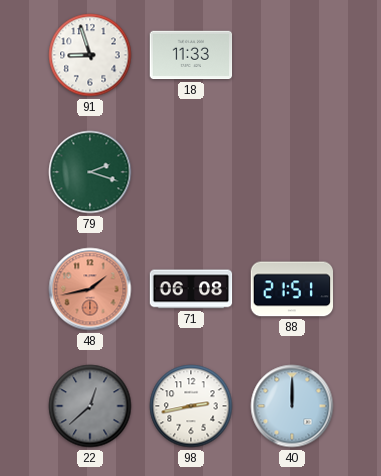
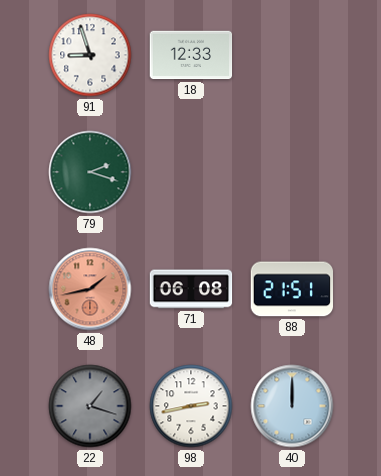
18: 11:33 -> 12:33
22: 12:38 -> 1:18
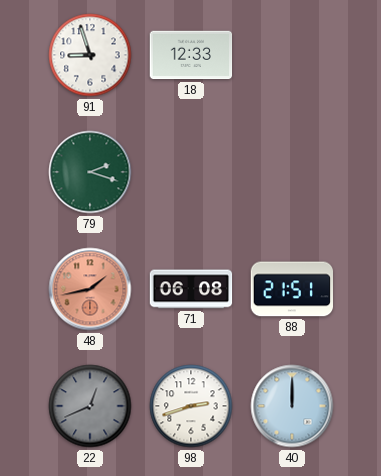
22: 1:18 -> 12:41
98: 2:43 -> 2:42
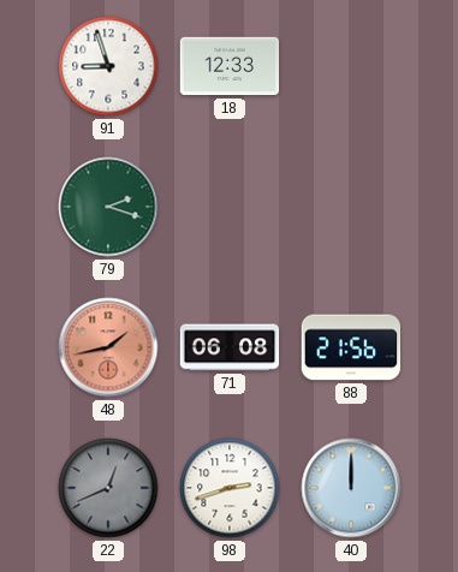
88: 21:51 -> 21:56
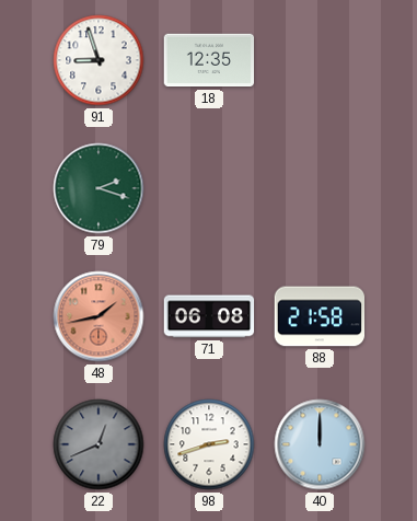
18: 12:33 -> 12:35
88: 21:56 -> 21:58
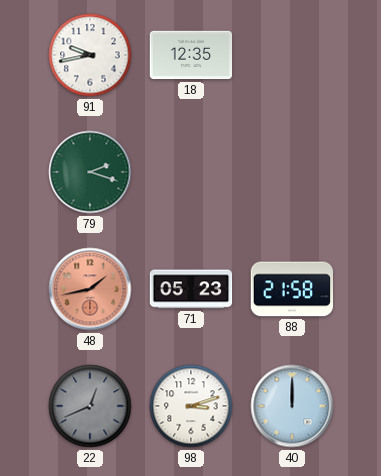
91: 8:57 -> 9:43
71: 06:08 -> 05:23
98: 2:42 -> 3:12
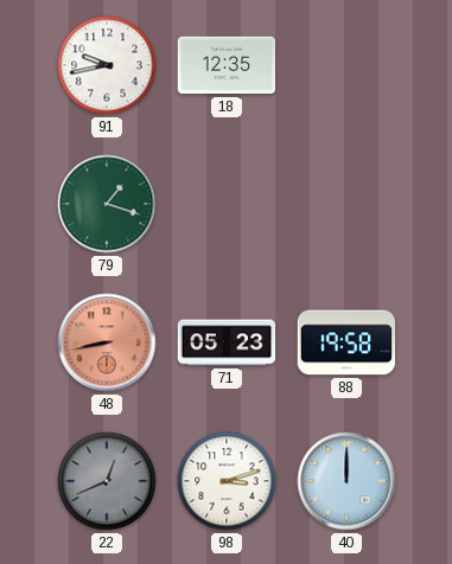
79: 2:18 -> 1:18
48: 1:43 -> 8:43
88: 21:58 -> 19:58
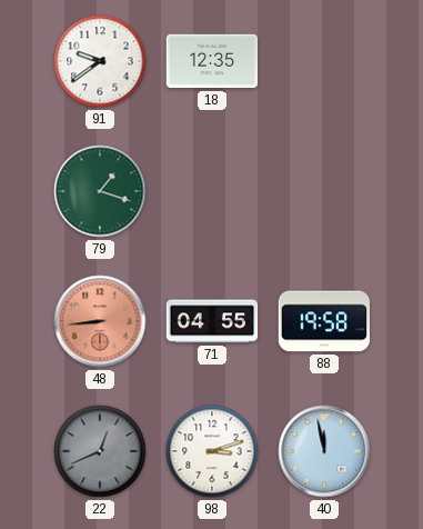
91: 9:43 -> 9:39
48: 8:43 -> 8:44
71: 05:23 -> 04:55
40: 12:00 -> 11:58
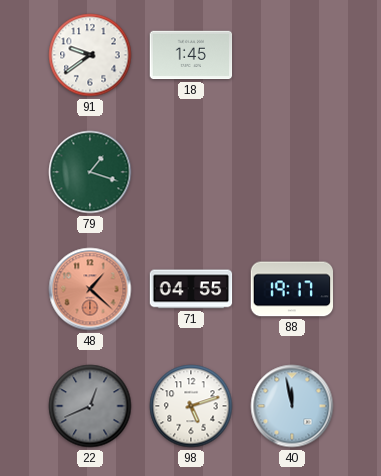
18: 12:35 -> 1:45
48: 8:44 -> 1:22
88: 19:58 -> 19:17
98: 3:12 -> 5:12
